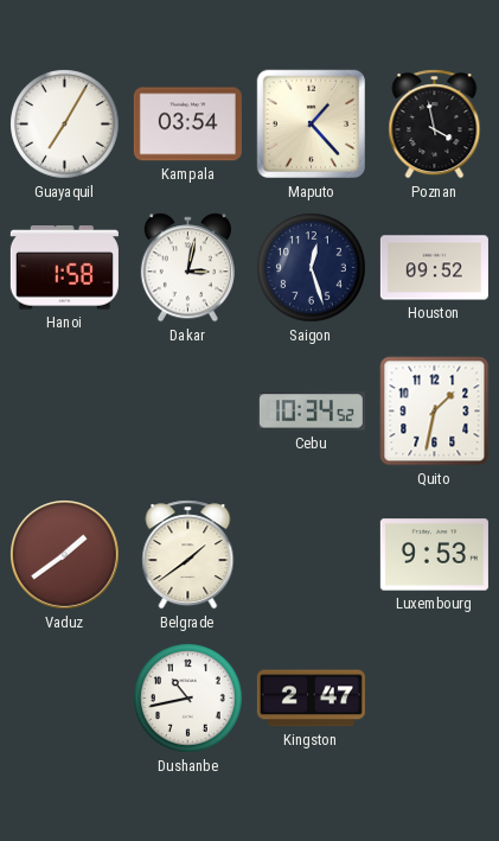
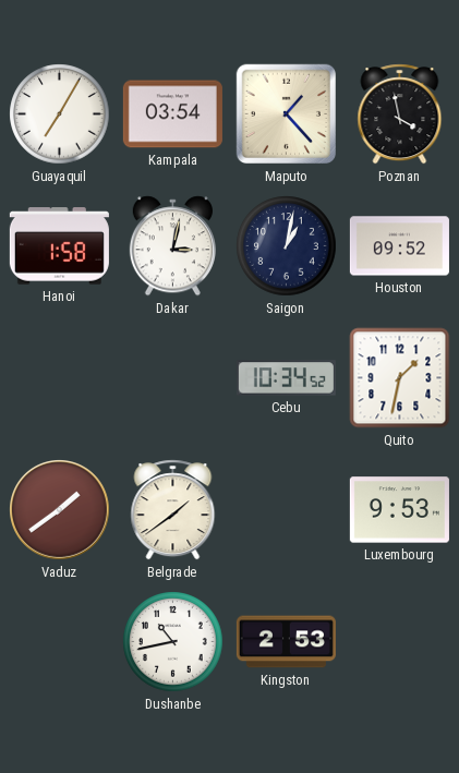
Saigon: 12:27 -> 1:02
Kingston: 2:47 -> 2:53
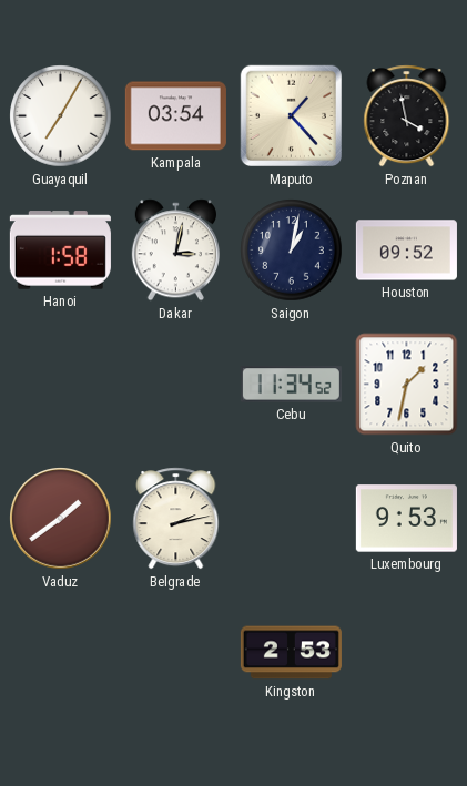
Cebu: 10:34 -> 11:34
Belgrade: 1:39 -> 2:13
Dushanbe: 10:43 -> none
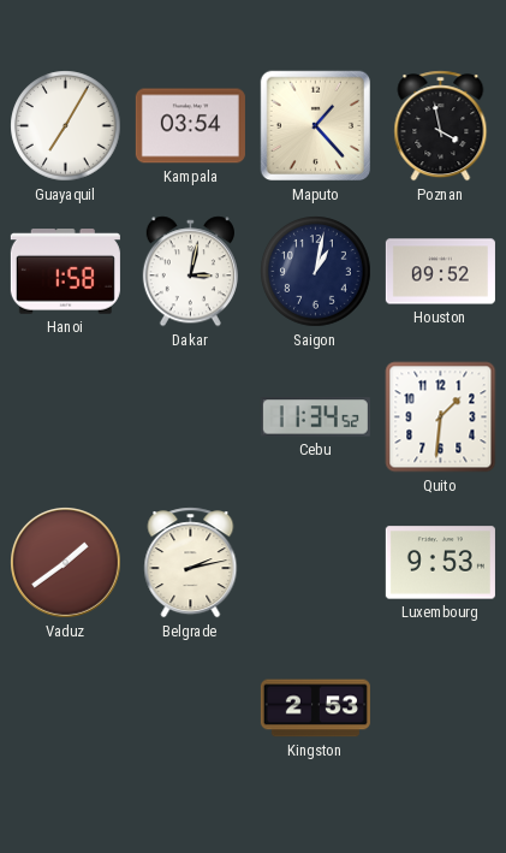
Quito: 1:32 -> 1:31
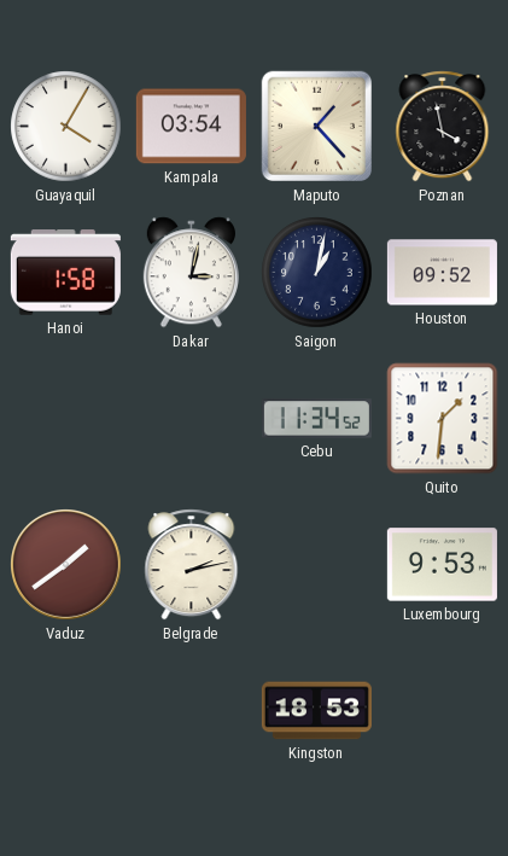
Guayaquil: 7:05 -> 4:05
Kingston: 2:53 -> 18:53
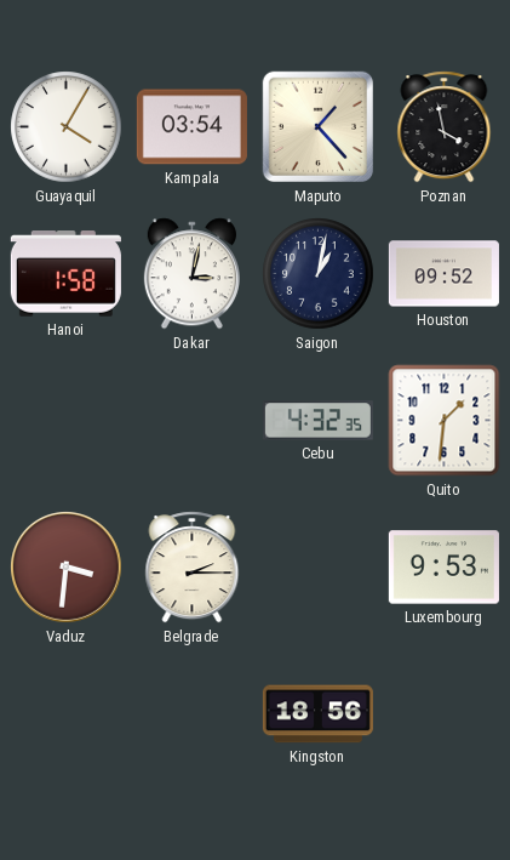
Cebu: 11:34 -> 4:32
Vaduz: 1:39 -> 3:31
Belgrade: 2:13 -> 2:15
Kingston: 18:53 -> 18:56
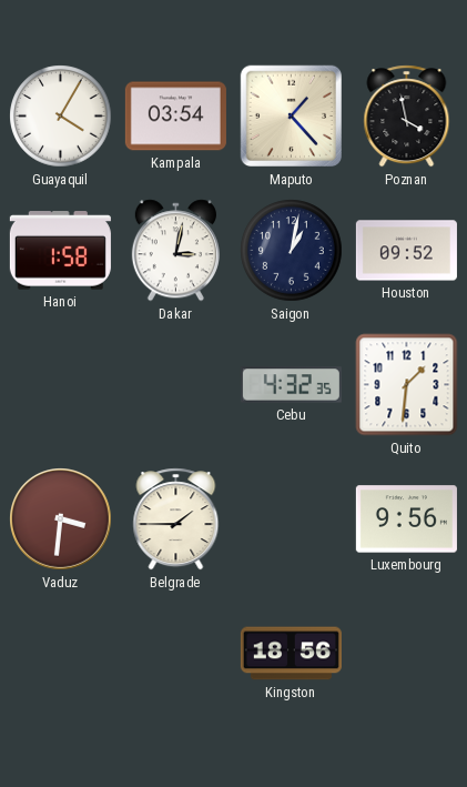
Belgrade: 2:15 -> 1:45
Luxembourg: 9:53 -> 9:56
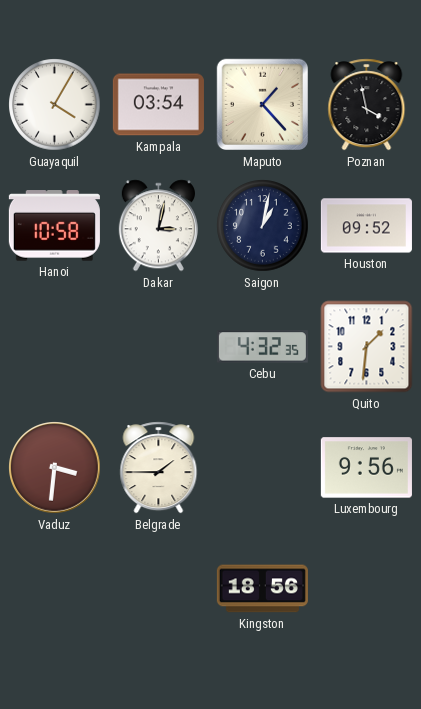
Hanoi: 1:58 -> 10:58
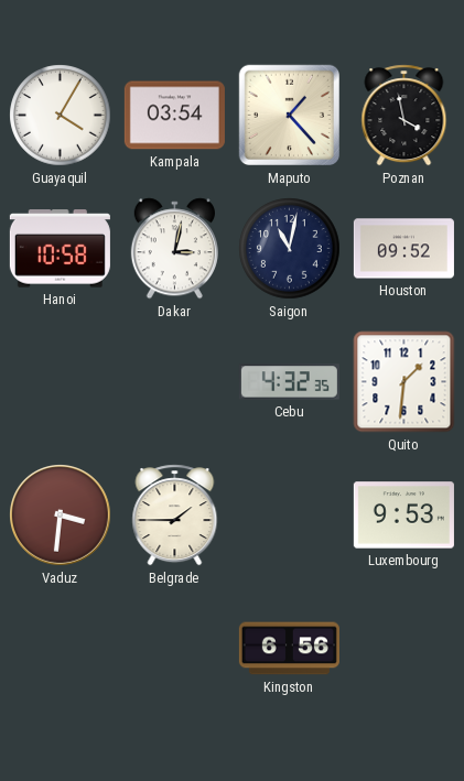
Saigon: 1:02 -> 11:02
Luxembourg: 9:56 -> 9:53
Kingston: 18:56 -> 6:56
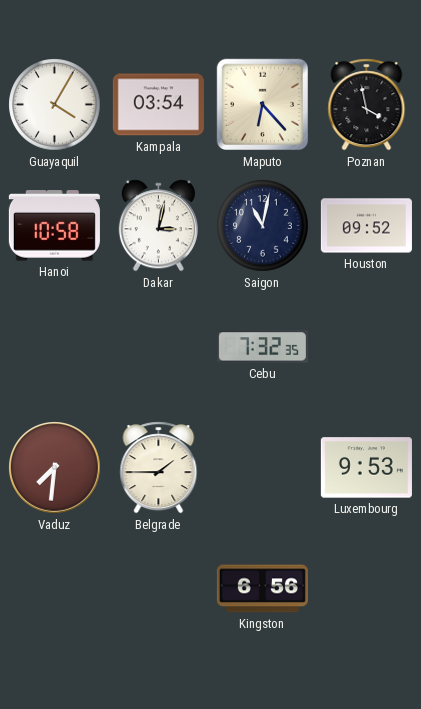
Maputo: 1:23 -> 6:23
Cebu: 4:32 -> 7:32
Quito: 1:31 -> none
Vaduz: 3:31 -> 7:31
